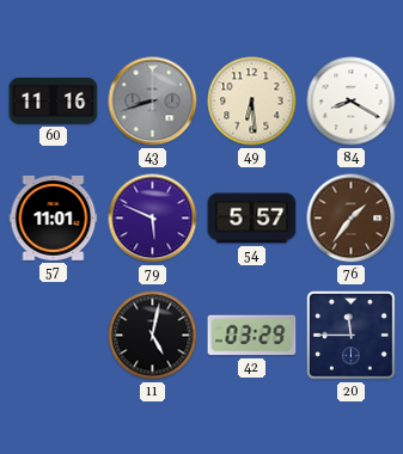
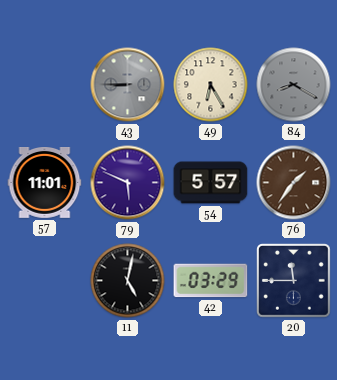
60: 11:16 -> none
43: 8:42 -> 8:45
49: 6:29 -> 6:25
84 dial: white -> grey
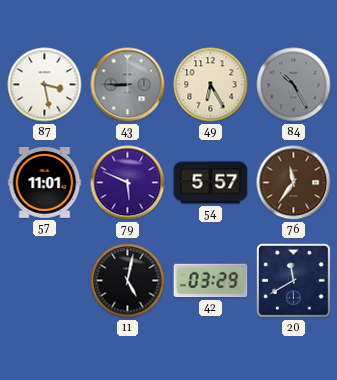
87: none -> 3:28
84: 8:20 -> 10:25
76: 1:36 -> 11:36
20: 11:45 -> 11:40
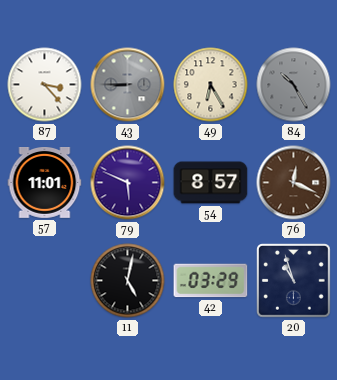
87: 3:28 -> 3:23
54: 5:57 -> 8:57
76: 11:36 -> 12:19
20: 11:40 -> 10:57
